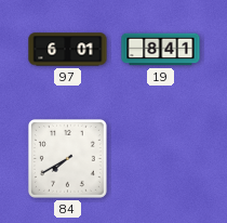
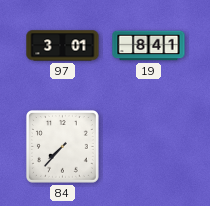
97: 6:01 -> 3:01
84: 7:40 -> 7:37
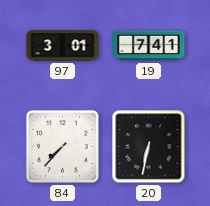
19: 8:41 -> 7:41
20: none -> 6:32
